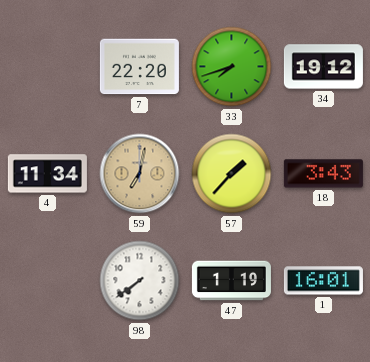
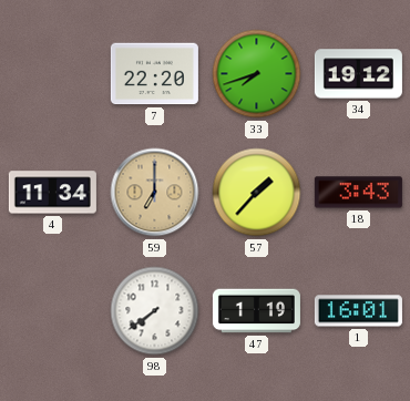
59: 7:02 -> 7:00
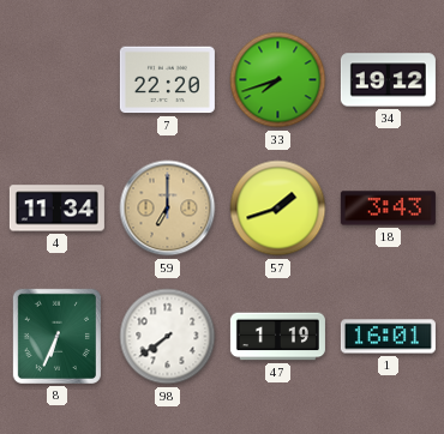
57: 1:37 -> 1:42
8: none -> 6:34
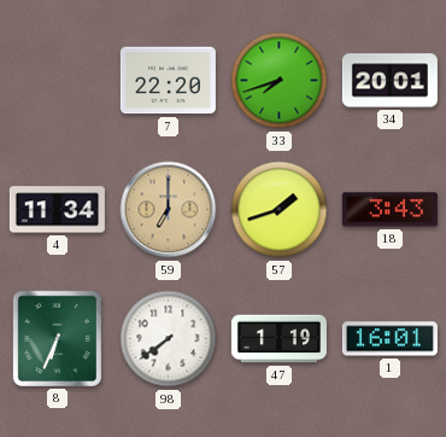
34: 19:12 -> 20:01
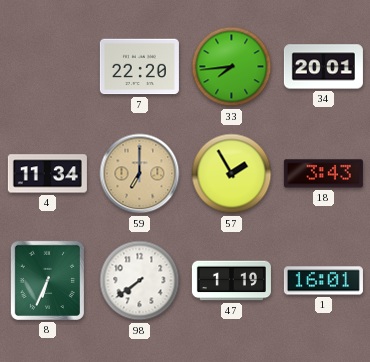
33: 7:42 -> 7:44
57: 1:42 -> 1:55
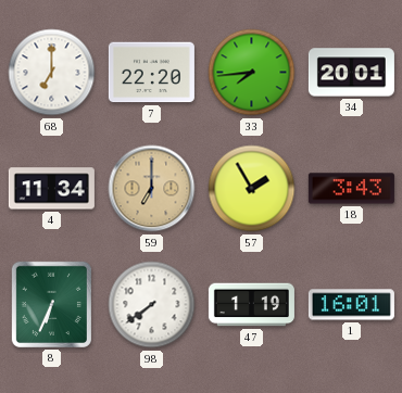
68: none -> 7:00
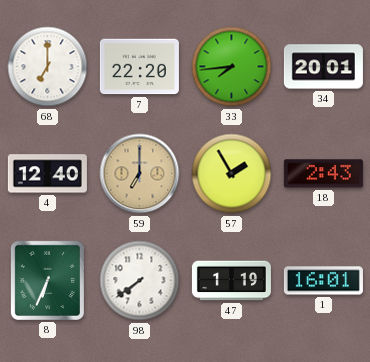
4: 11:34 -> 12:40
18: 3:43 -> 2:43
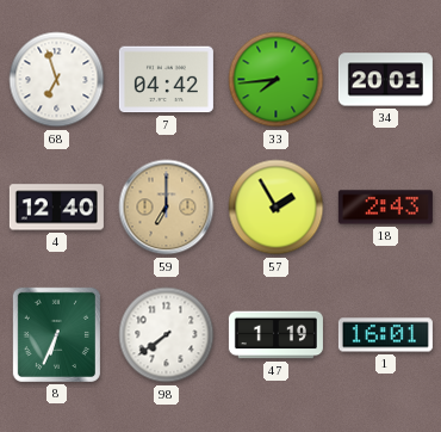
68: 7:00 -> 6:57
7: 22:20 -> 04:42
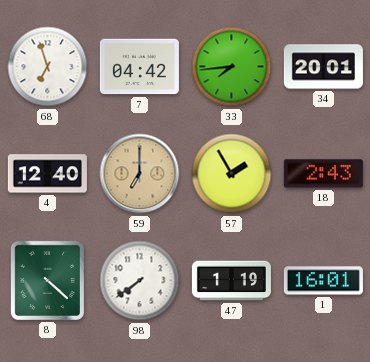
8: 6:34 -> 4:22
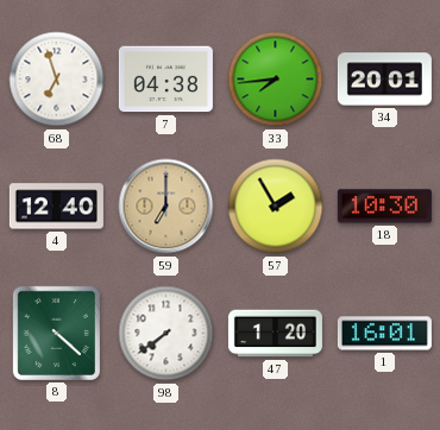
7: 04:42 -> 04:38
18: 2:43 -> 10:30
47: 1:19 -> 1:20
